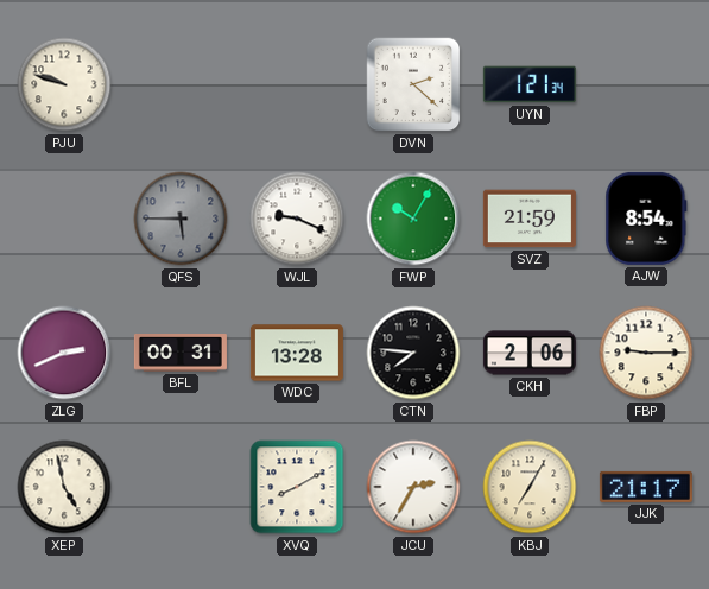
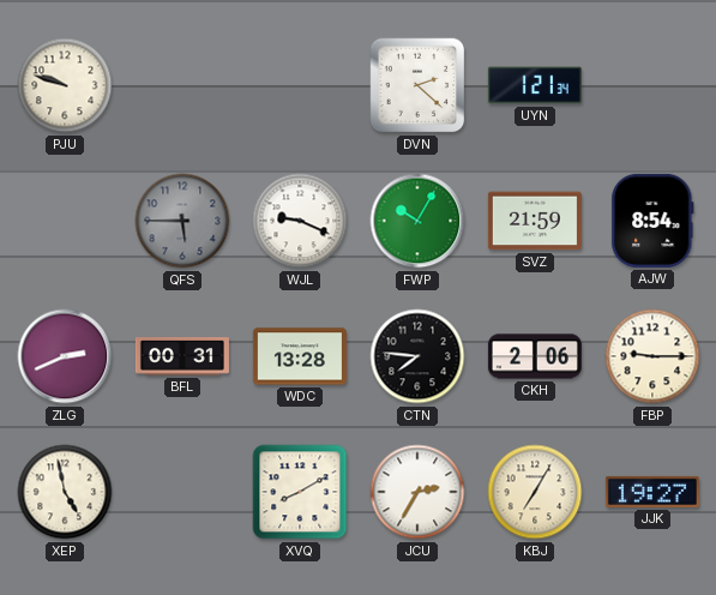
JJK: 21:17 -> 19:27
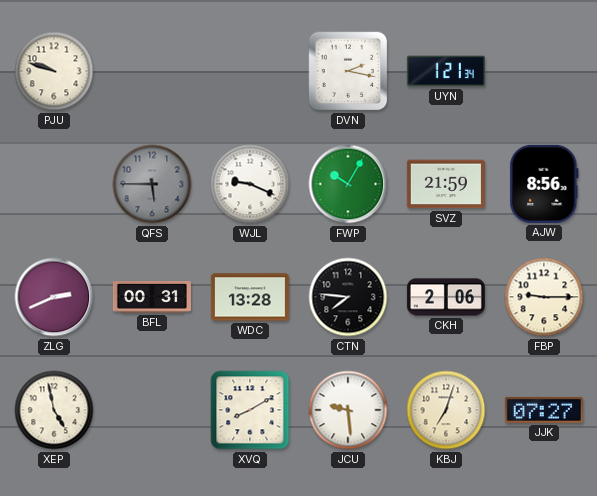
DVN: 2:22 -> 2:17
AJW: 8:54 -> 8:56
JCU: 2:35 -> 9:29
KBJ: 7:05 -> 7:03
JJK: 19:27 -> 07:27
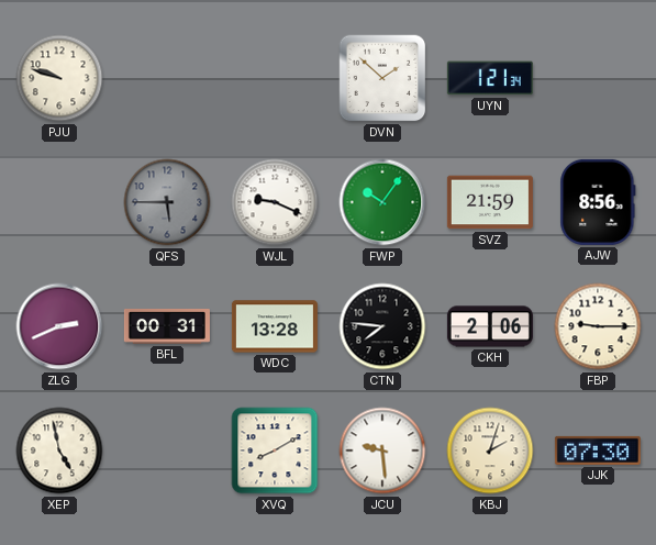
DVN: 2:17 -> 1:52
FWP: 10:05 -> 10:06
KBJ: 7:03 -> 2:03
JJK: 07:27 -> 07:30
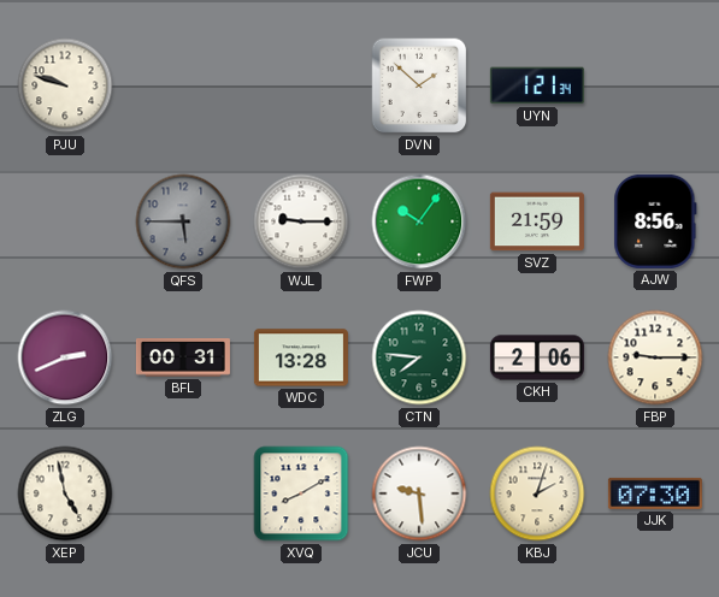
WJL: 9:19 -> 9:15
CTN dial: black -> green
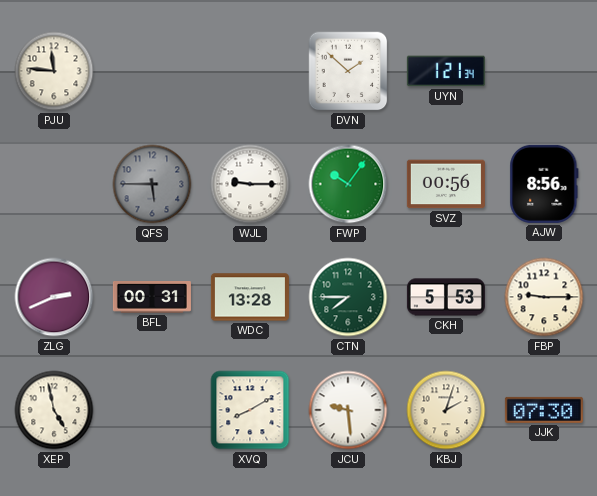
PJU: 9:48 -> 11:46
SVZ: 21:59 -> 00:56
CTN: 7:46 -> 7:45
CKH: 2:06 -> 5:53
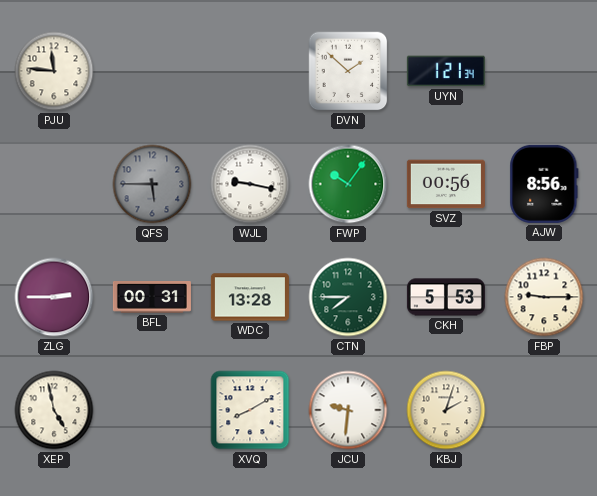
WJL: 9:15 -> 9:17
ZLG: 2:41 -> 2:45
JCU: 9:29 -> 9:31
JJK: 07:30 -> none
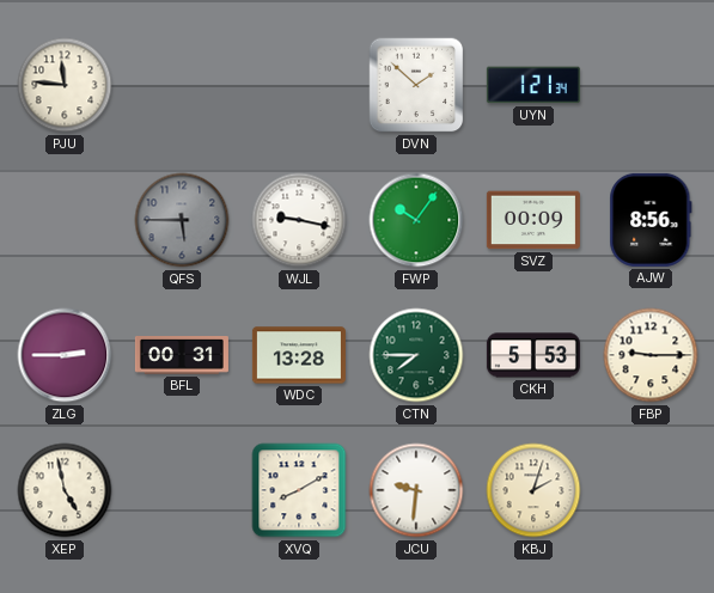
SVZ: 00:56 -> 00:09
